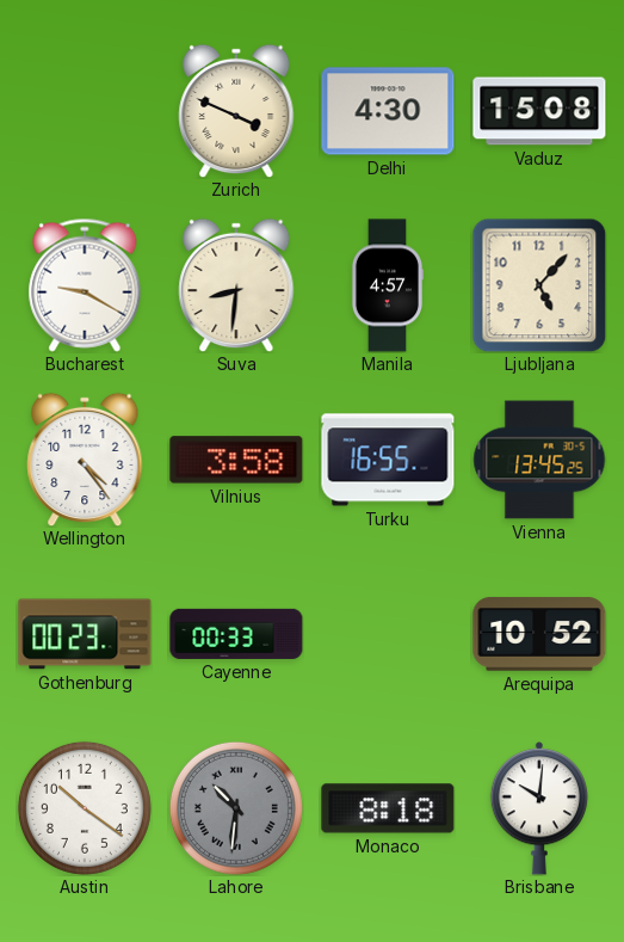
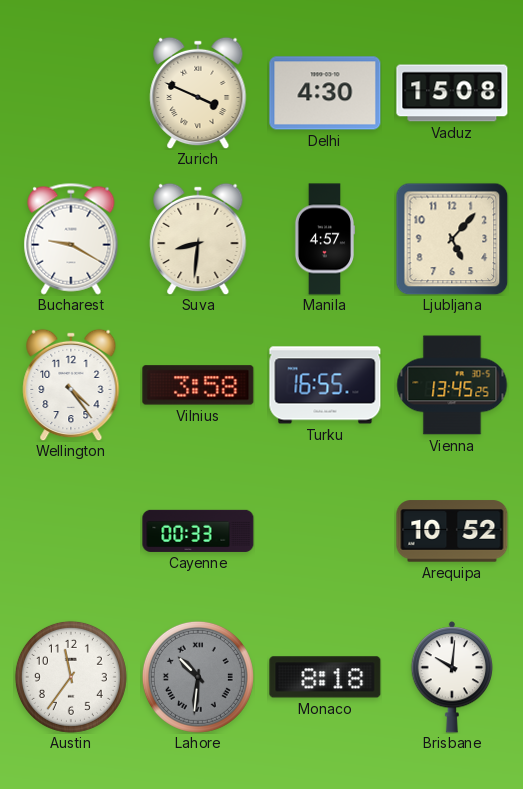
Gothenburg: 00:23 -> none
Austin: 10:21 -> 11:36
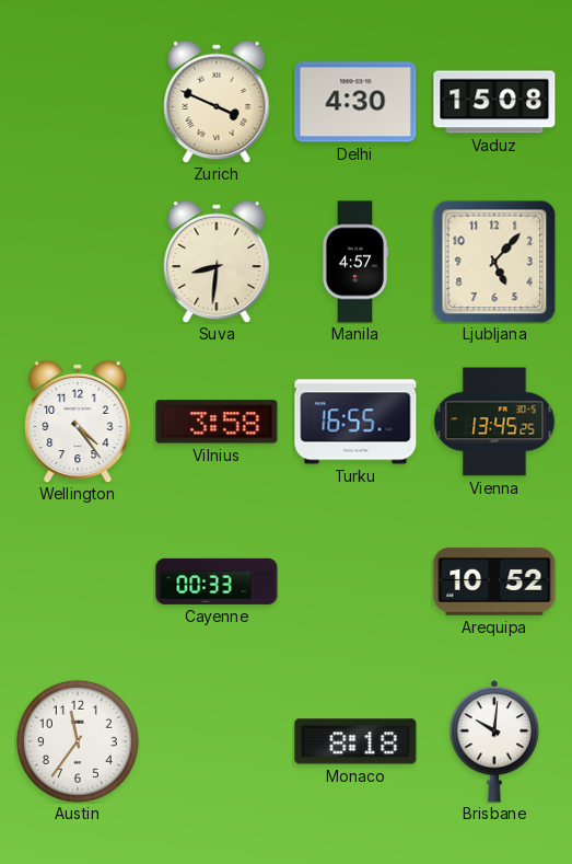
Bucharest: 9:20 -> none
Lahore: 10:31 -> none
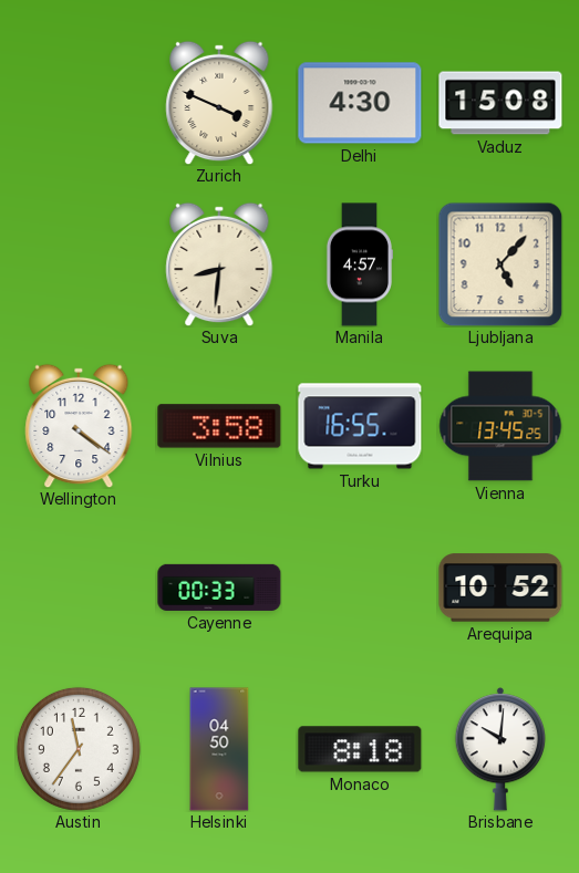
Wellington: 4:24 -> 4:21
Helsinki: none -> 04:50
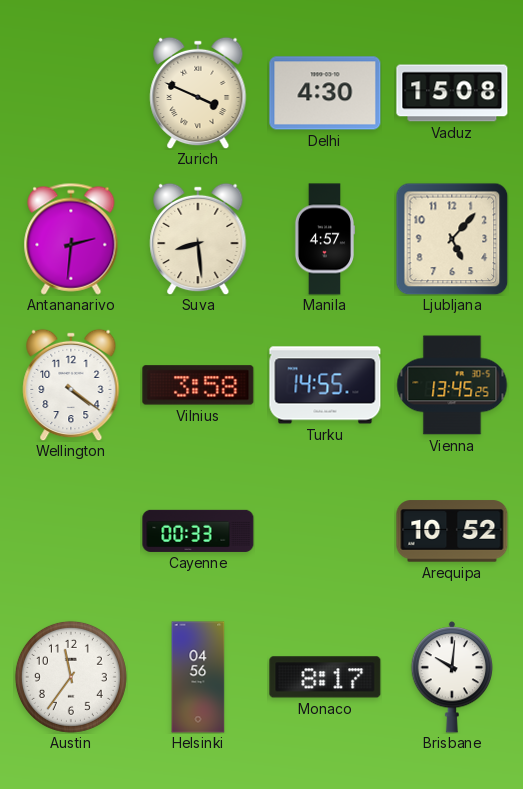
Antananarivo: none -> 2:31
Suva: 8:31 -> 8:29
Turku: 16:55 -> 14:55
Helsinki: 04:50 -> 04:56
Monaco: 8:18 -> 8:17
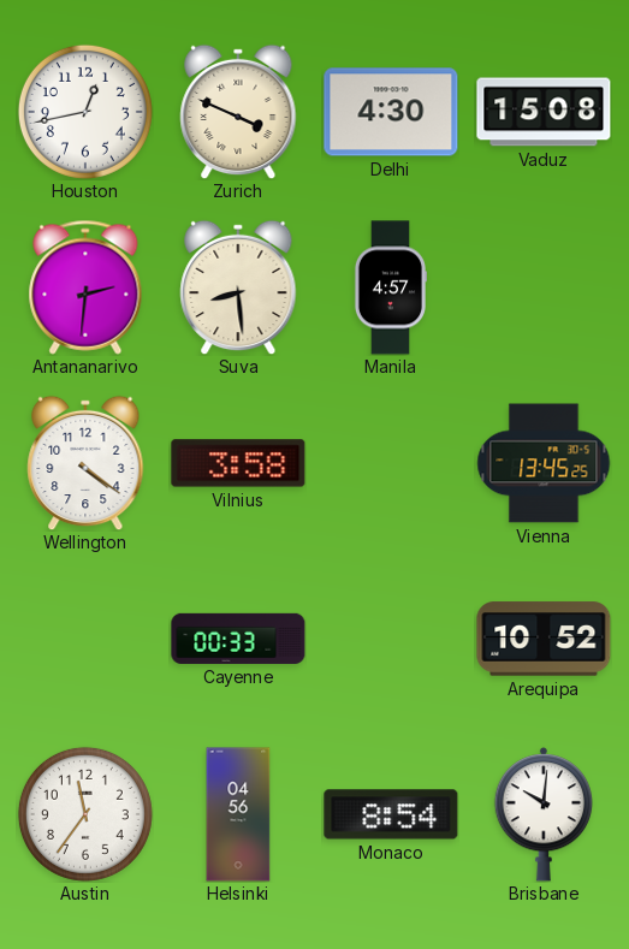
Houston: none -> 12:43
Ljubljana: 5:07 -> none
Turku: 14:55 -> none
Monaco: 8:17 -> 8:54
